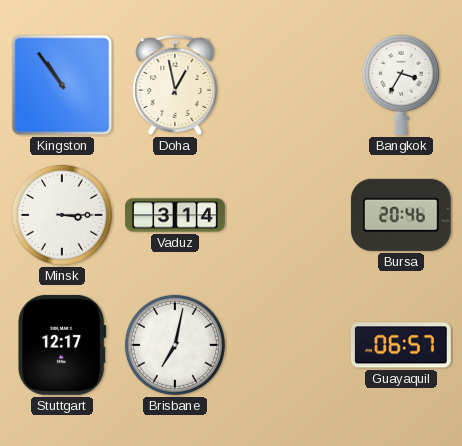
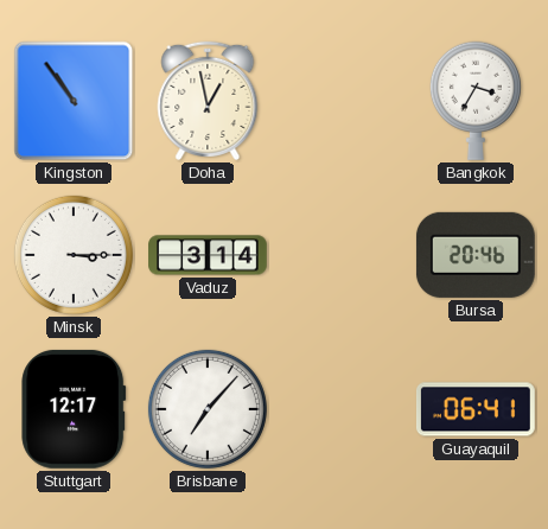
Brisbane: 7:02 -> 7:07
Guayaquil: 06:57 -> 06:41
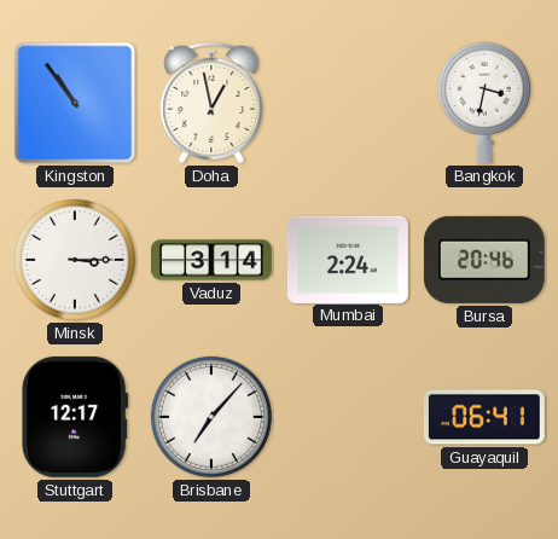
Bangkok: 3:35 -> 3:32
Mumbai: none -> 2:24
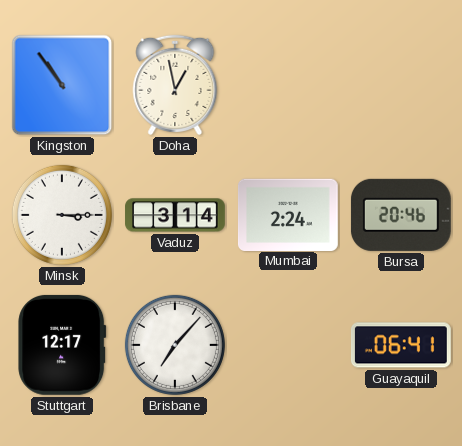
Bangkok: 3:32 -> none
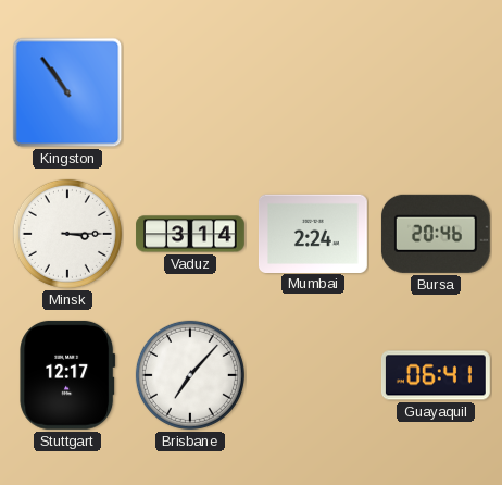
Doha: 12:58 -> none
